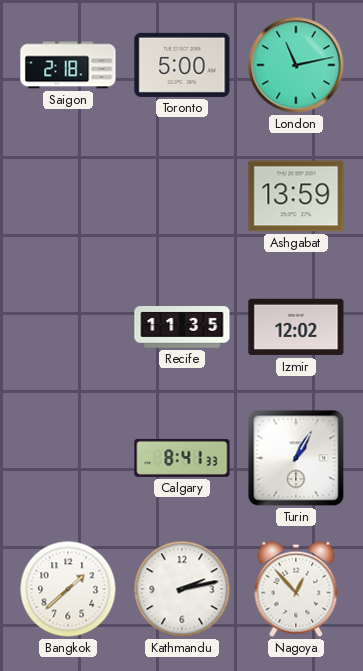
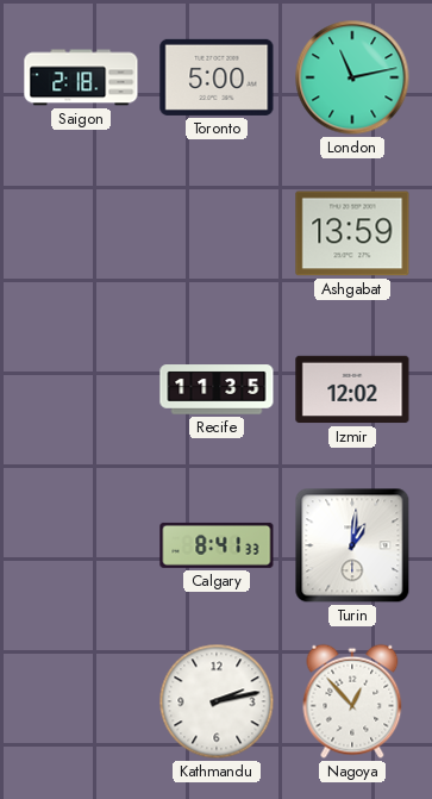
Turin: 1:05 -> 1:01
Bangkok: 1:38 -> none
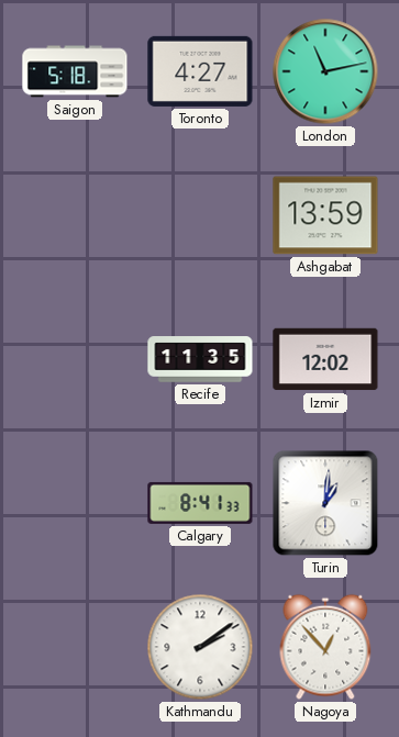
Saigon: 2:18 -> 5:18
Toronto: 5:00 -> 4:27
Kathmandu: 2:13 -> 2:09
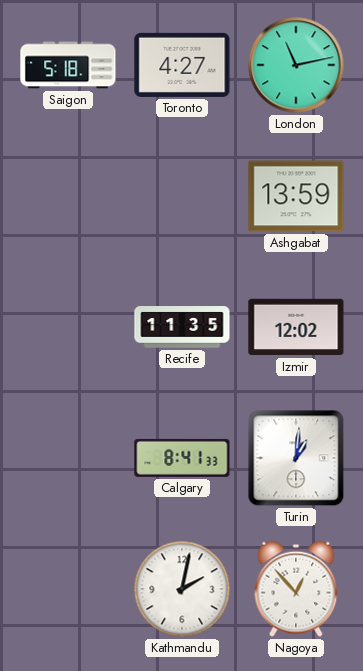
Kathmandu: 2:09 -> 2:02
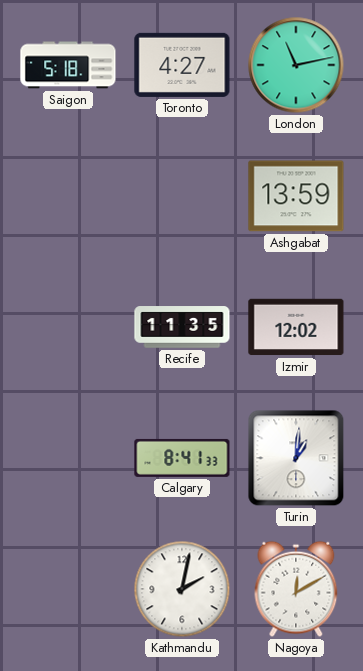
Nagoya: 12:53 -> 12:10
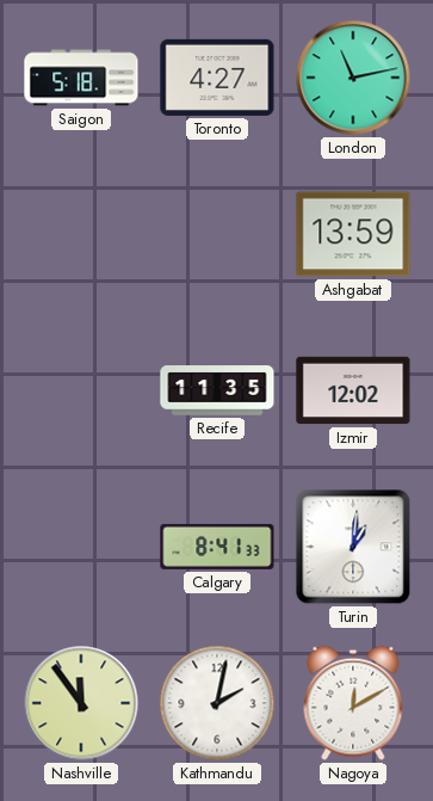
Nashville: none -> 11:54
